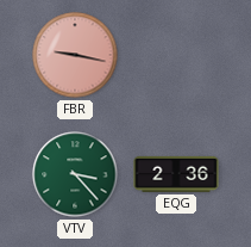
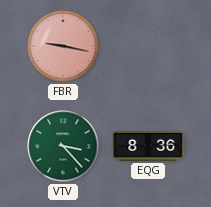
EQG: 2:36 -> 8:36
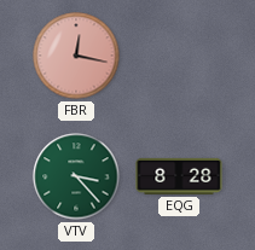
FBR: 9:17 -> 12:17
EQG: 8:36 -> 8:28
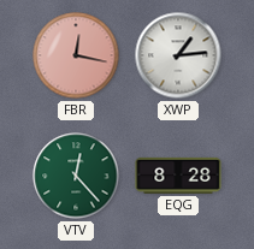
XWP: none -> 1:14
VTV: 3:23 -> 12:23
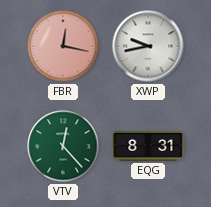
XWP: 1:14 -> 9:43
EQG: 8:28 -> 8:31
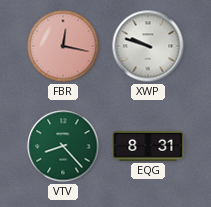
XWP: 9:43 -> 9:48
VTV: 12:23 -> 8:23
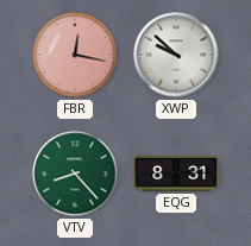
XWP: 9:48 -> 9:52
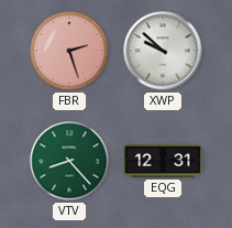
FBR: 12:17 -> 2:27
EQG: 8:31 -> 12:31
